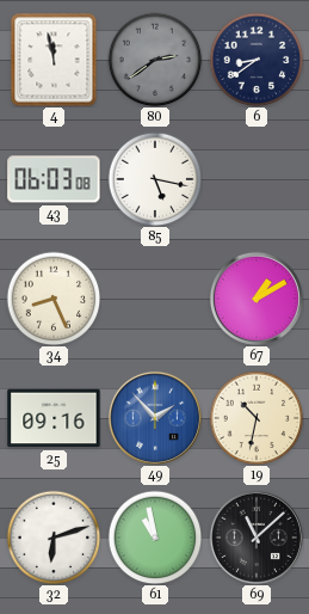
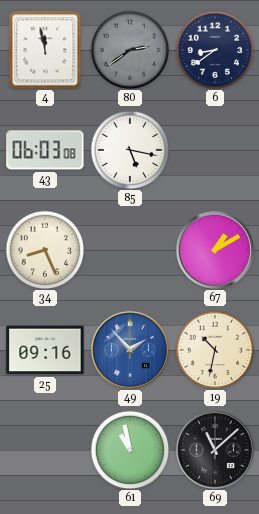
32: 6:12 -> none
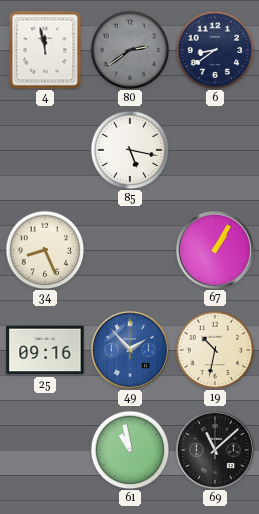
43: 06:03 -> none
67: 1:10 -> 1:05
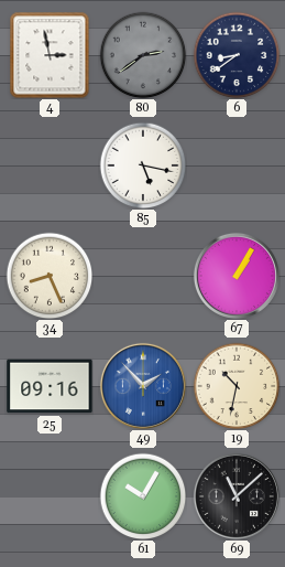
4: 11:58 -> 2:58
61: 10:58 -> 10:05
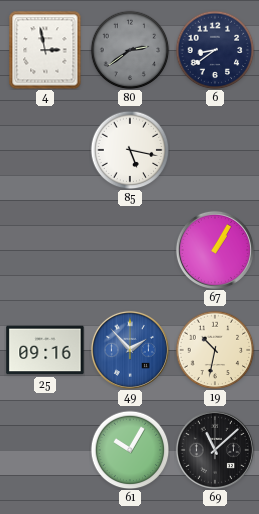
34: 8:26 -> none
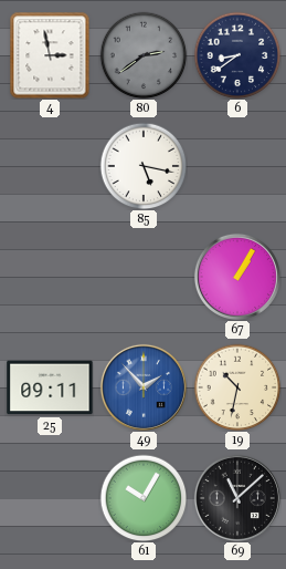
25: 09:16 -> 09:11
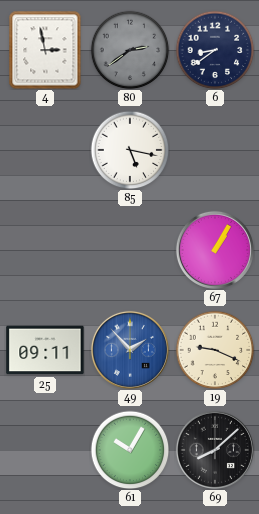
19: 10:32 -> 9:19
69: 11:08 -> 8:08
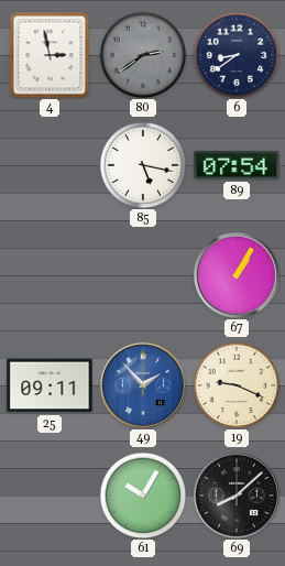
89: none -> 07:54
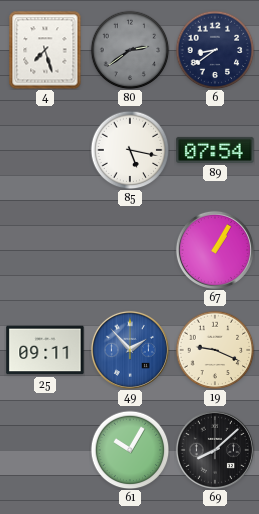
4: 2:58 -> 7:27
